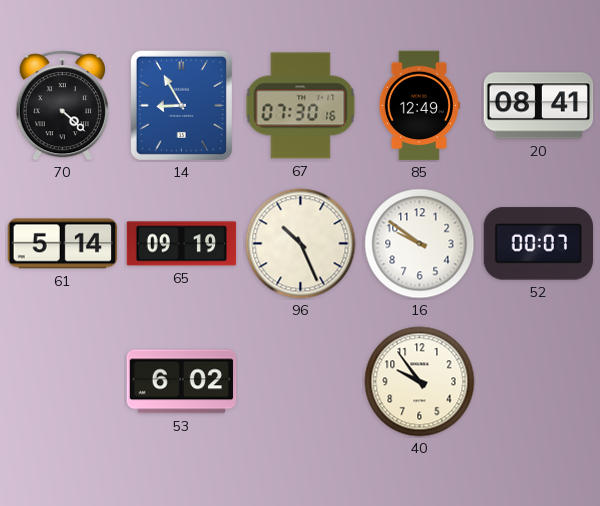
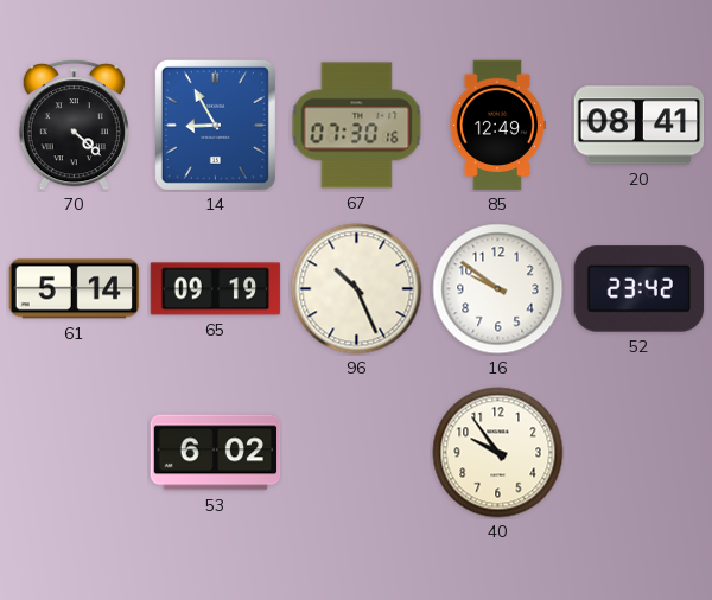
52: 00:07 -> 23:42
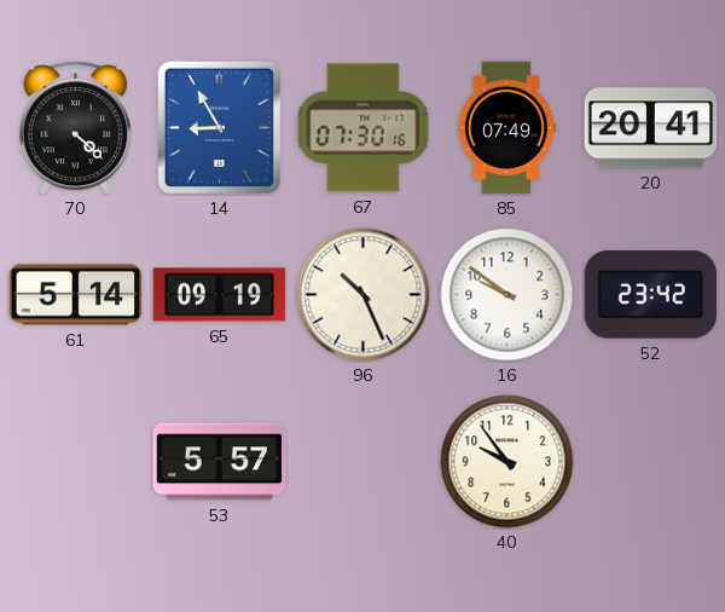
85: 12:49 -> 07:49
20: 08:41 -> 20:41
53: 6:02 -> 5:57
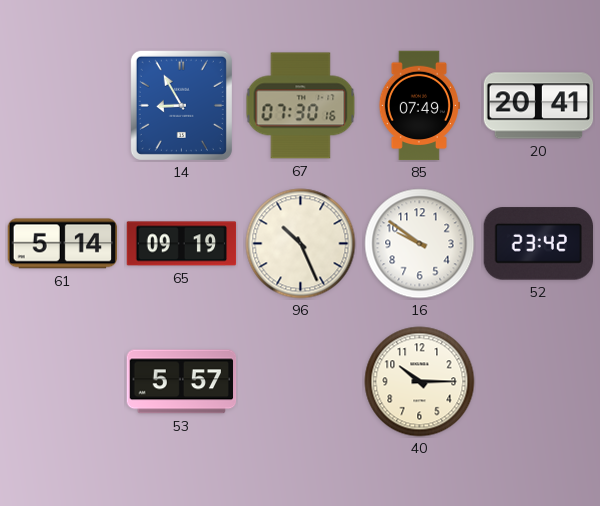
70: 4:22 -> none
40: 9:54 -> 10:15
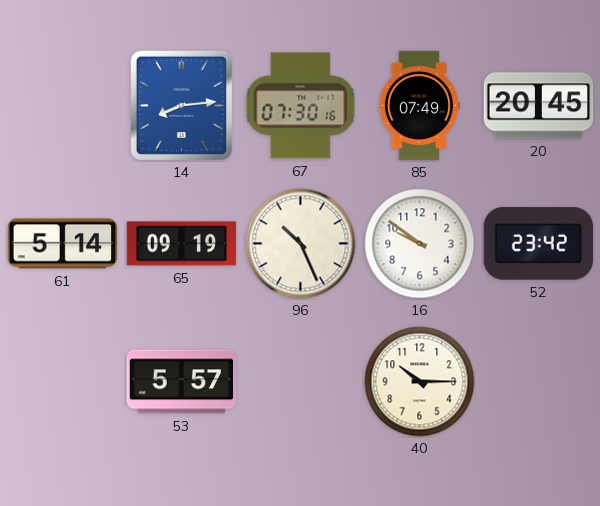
14: 8:55 -> 8:14
20: 20:41 -> 20:45
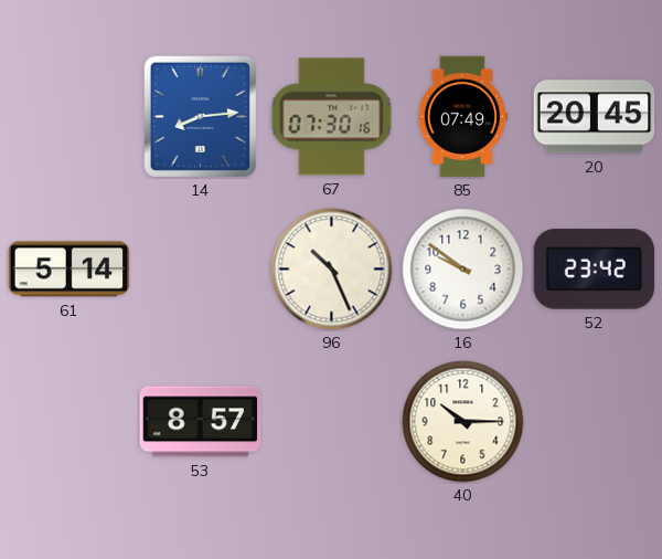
65: 09:19 -> none
53: 5:57 -> 8:57
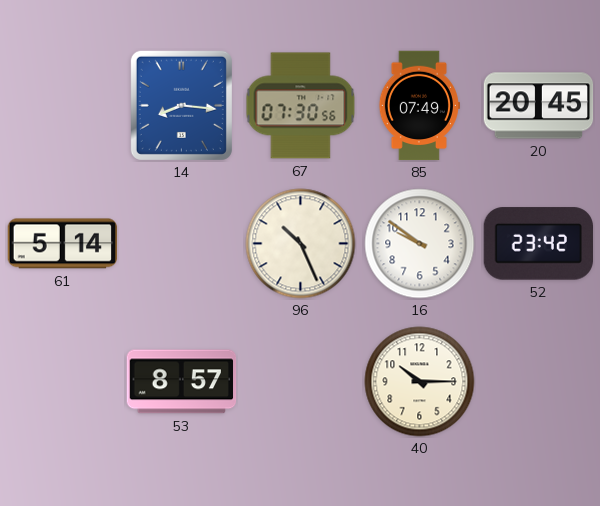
14: 8:14 -> 8:16
67: 07:30:16 -> 07:30:56
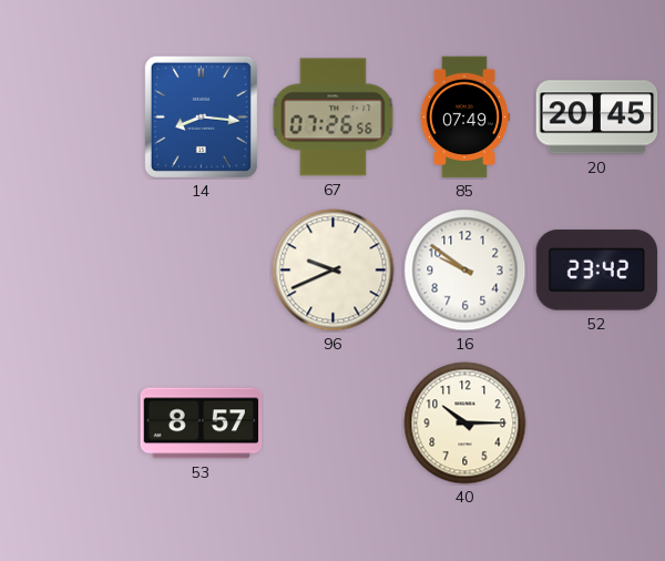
67: 07:30 -> 07:26
61: 5:14 -> none
96: 10:26 -> 9:41
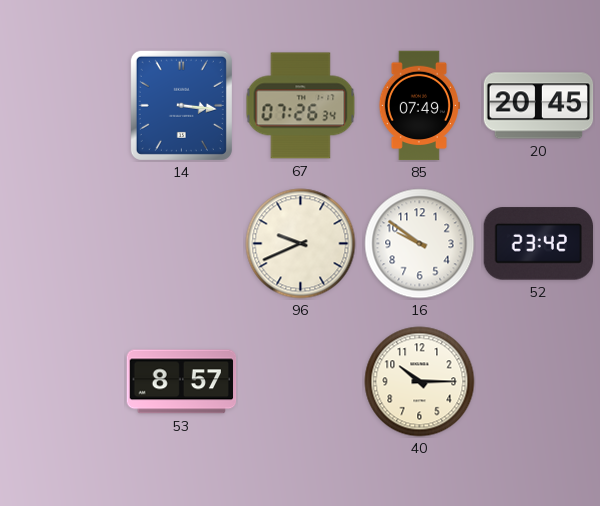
14: 8:16 -> 3:16
67: 07:26:56 -> 07:26:34
